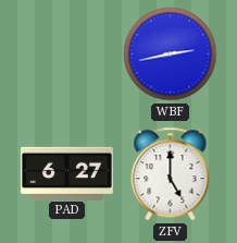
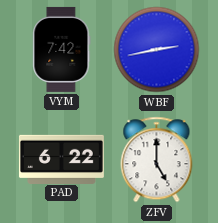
VYM: none -> 7:42
PAD: 6:27 -> 6:22
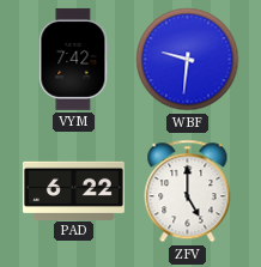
WBF: 2:43 -> 9:31
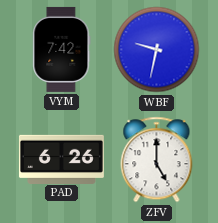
WBF: 9:31 -> 9:32
PAD: 6:22 -> 6:26
